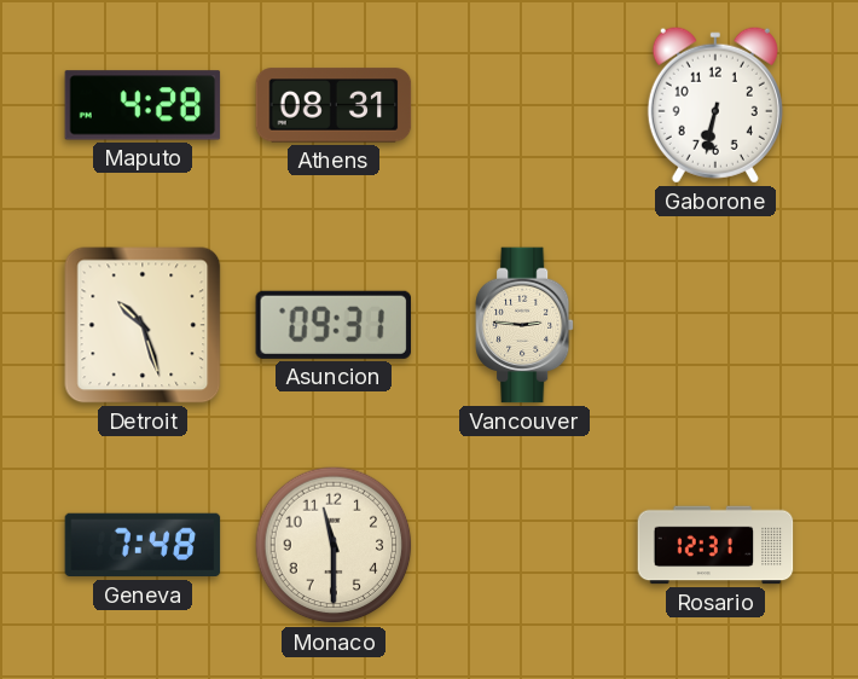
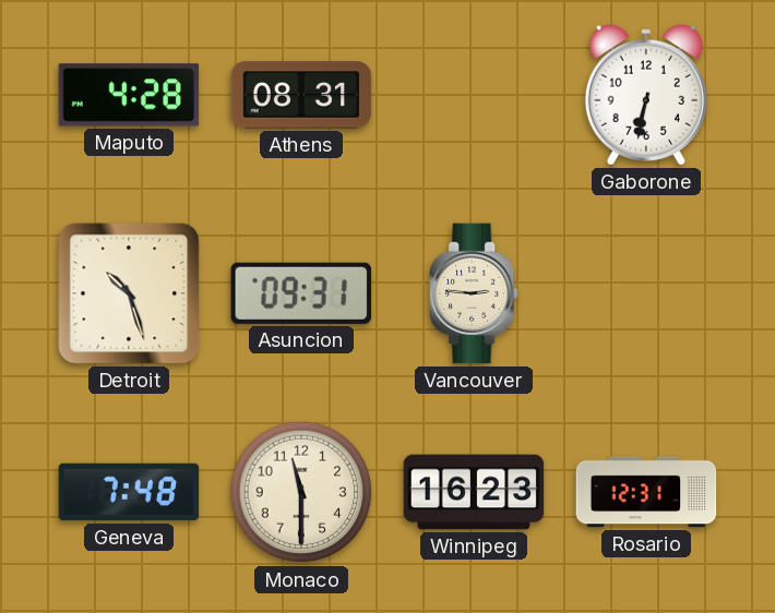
Winnipeg: none -> 16:23
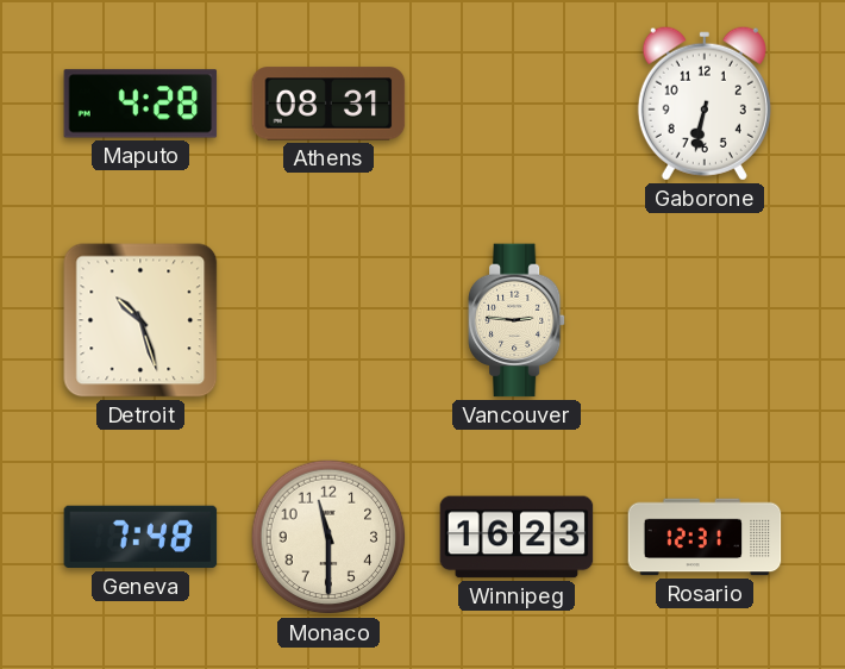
Asuncion: 09:31 -> none
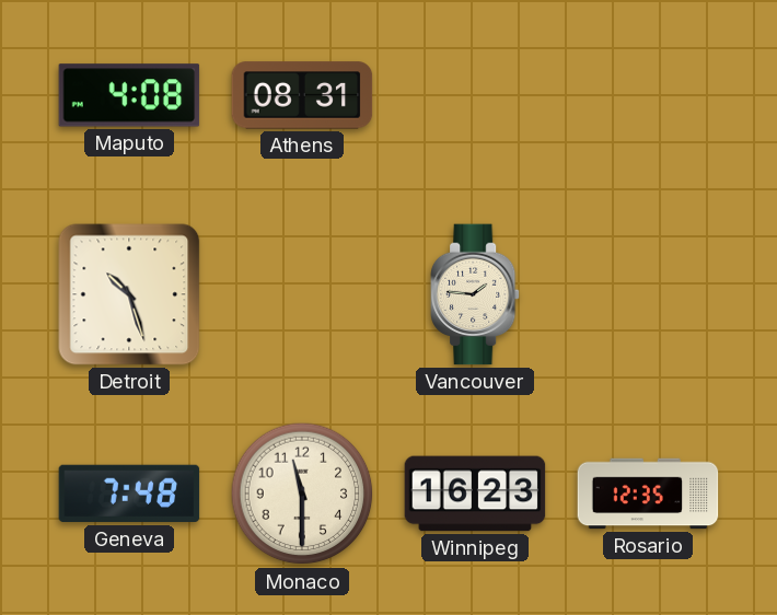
Maputo: 4:28 -> 4:08
Gaborone: 6:32 -> none
Vancouver: 2:46 -> 1:46
Rosario: 12:31 -> 12:35
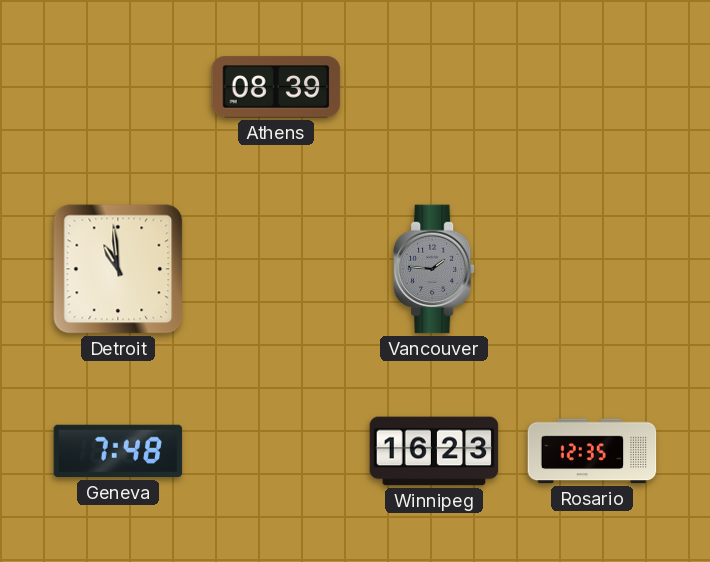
Maputo: 4:08 -> none
Athens: 08:31 -> 08:39
Detroit: 10:27 -> 10:59
Vancouver dial: cream -> grey
Monaco: 11:30 -> none
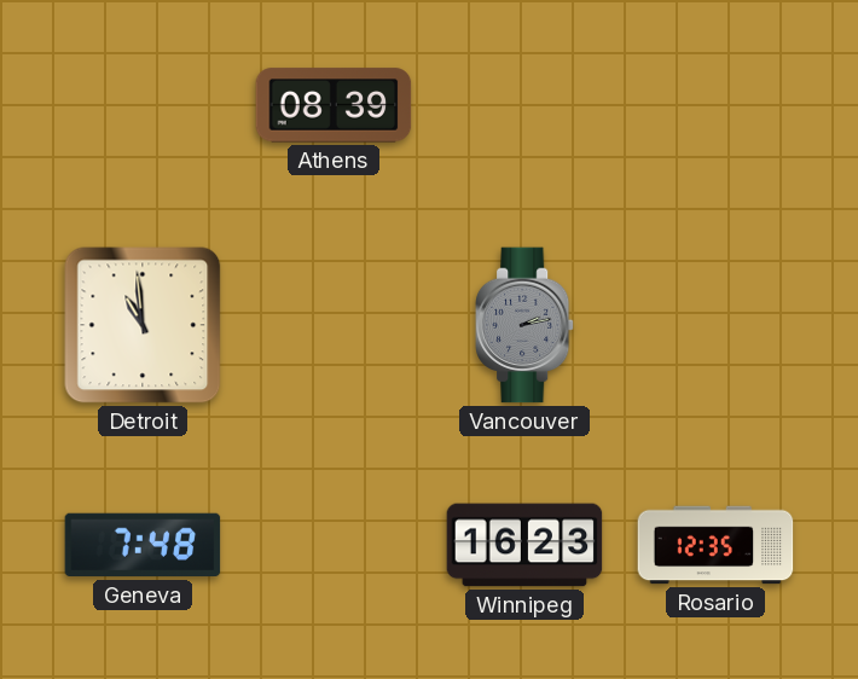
Vancouver: 1:46 -> 2:13
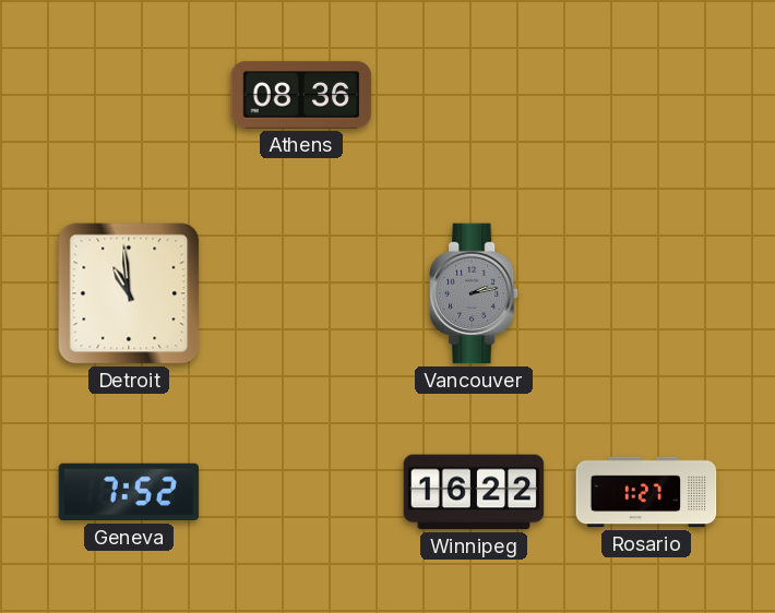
Athens: 08:39 -> 08:36
Geneva: 7:48 -> 7:52
Winnipeg: 16:23 -> 16:22
Rosario: 12:35 -> 1:27
